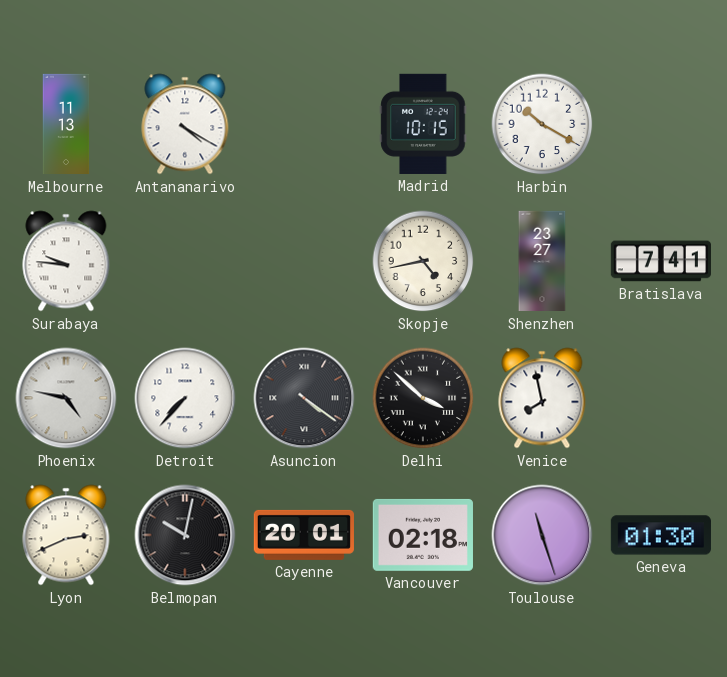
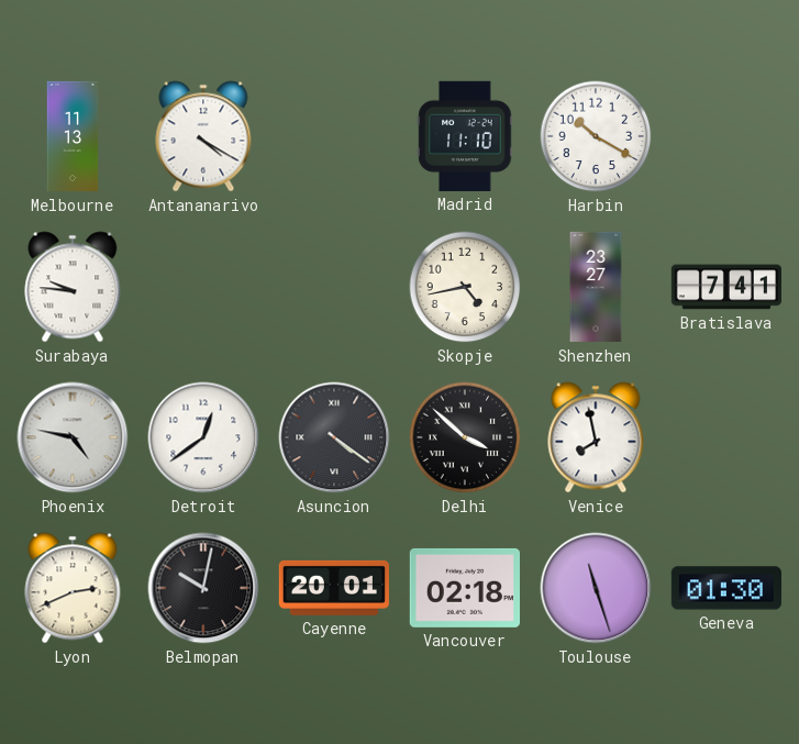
Madrid: 10:15 -> 11:10
Detroit: 7:37 -> 12:39
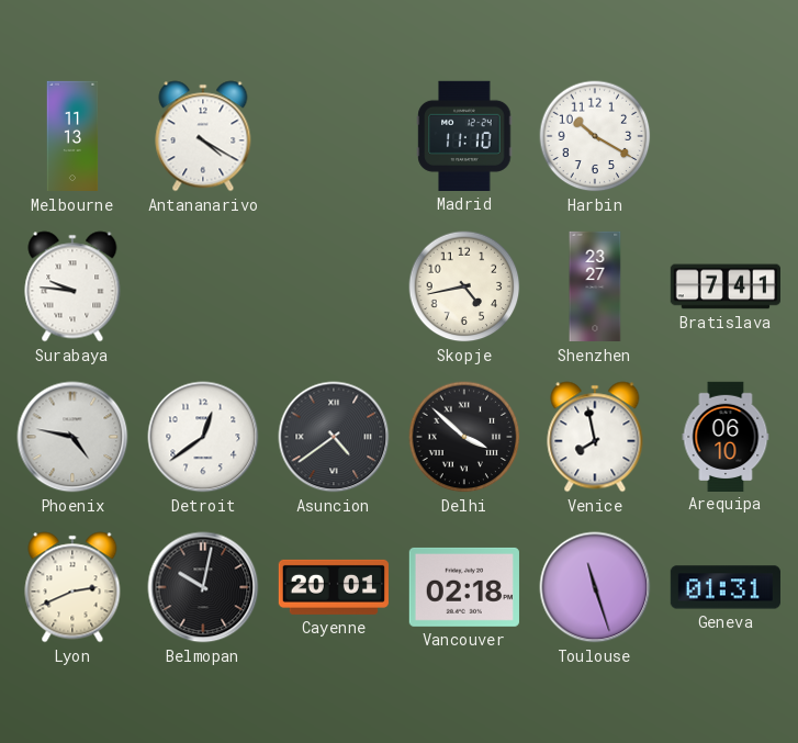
Asuncion: 4:21 -> 4:39
Arequipa: none -> 06:10
Geneva: 01:30 -> 01:31
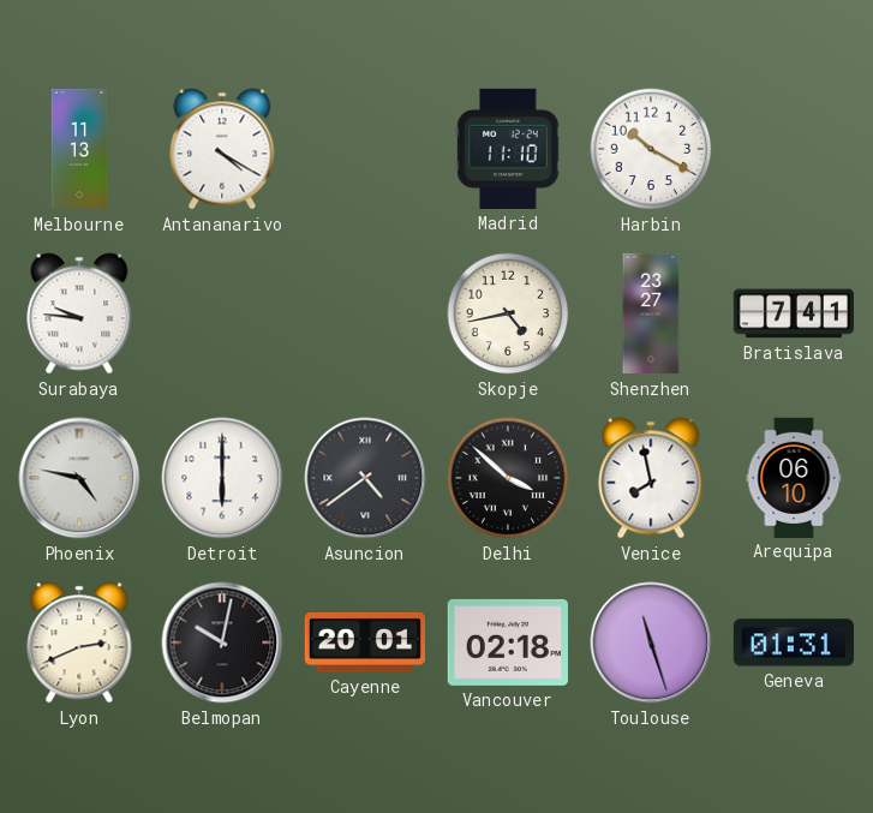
Detroit: 12:39 -> 6:00
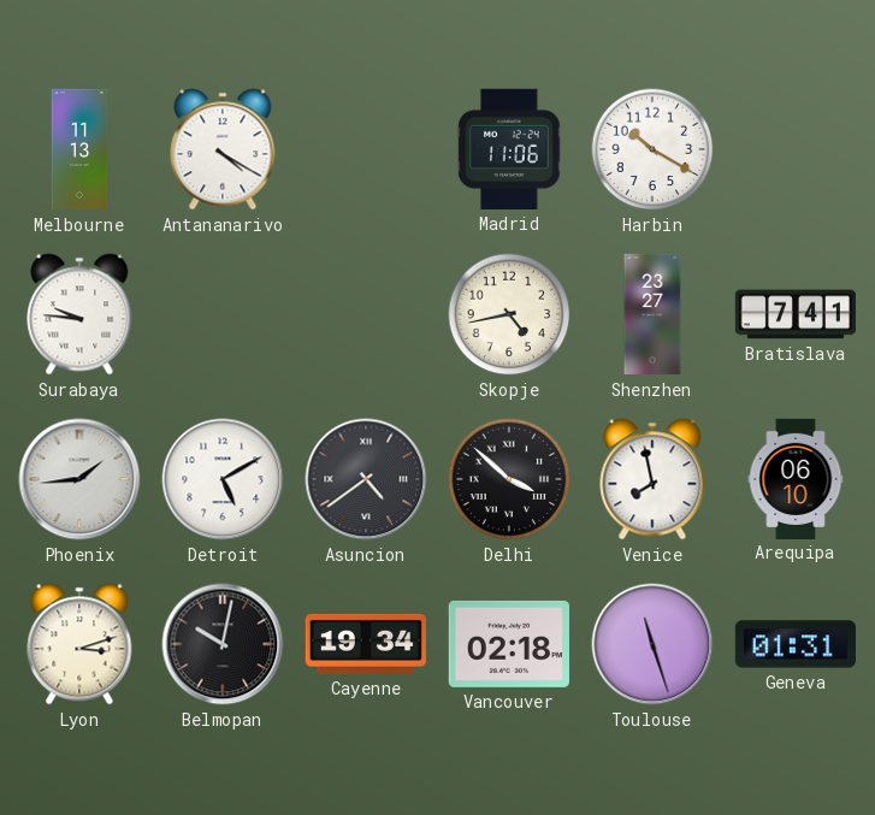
Madrid: 11:10 -> 11:06
Phoenix: 4:47 -> 1:44
Detroit: 6:00 -> 5:10
Lyon: 2:41 -> 3:12
Cayenne: 20:01 -> 19:34
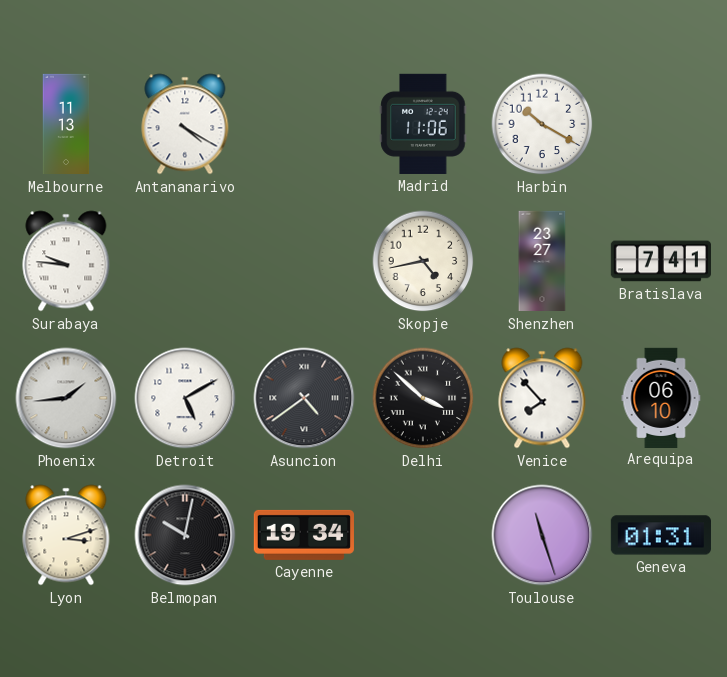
Venice: 7:58 -> 7:53
Vancouver: 02:18 -> none
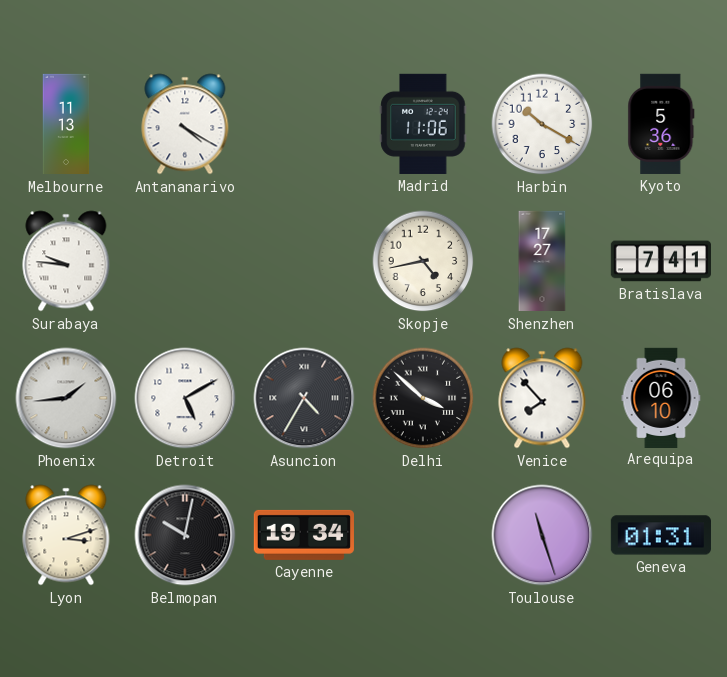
Kyoto: none -> 5:36
Shenzhen: 23:27 -> 17:27
Asuncion: 4:39 -> 4:35
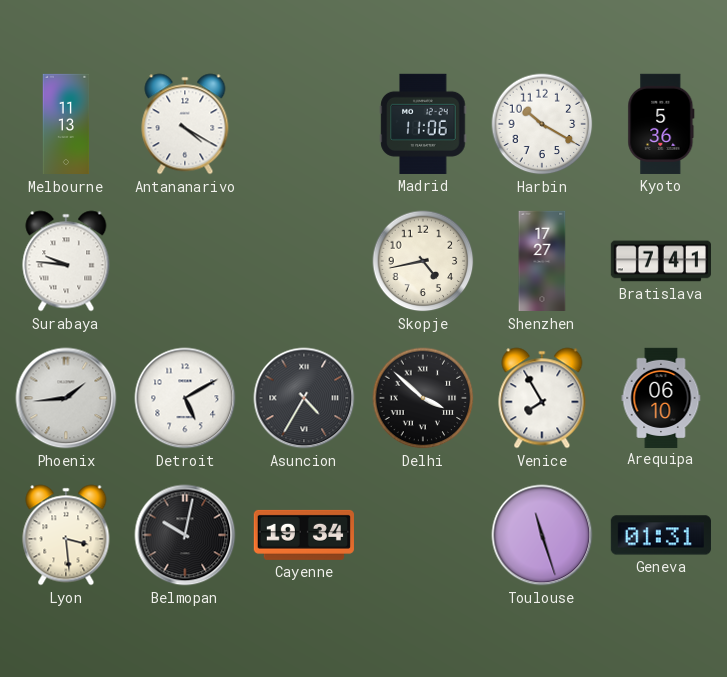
Venice: 7:53 -> 7:55
Lyon: 3:12 -> 3:29
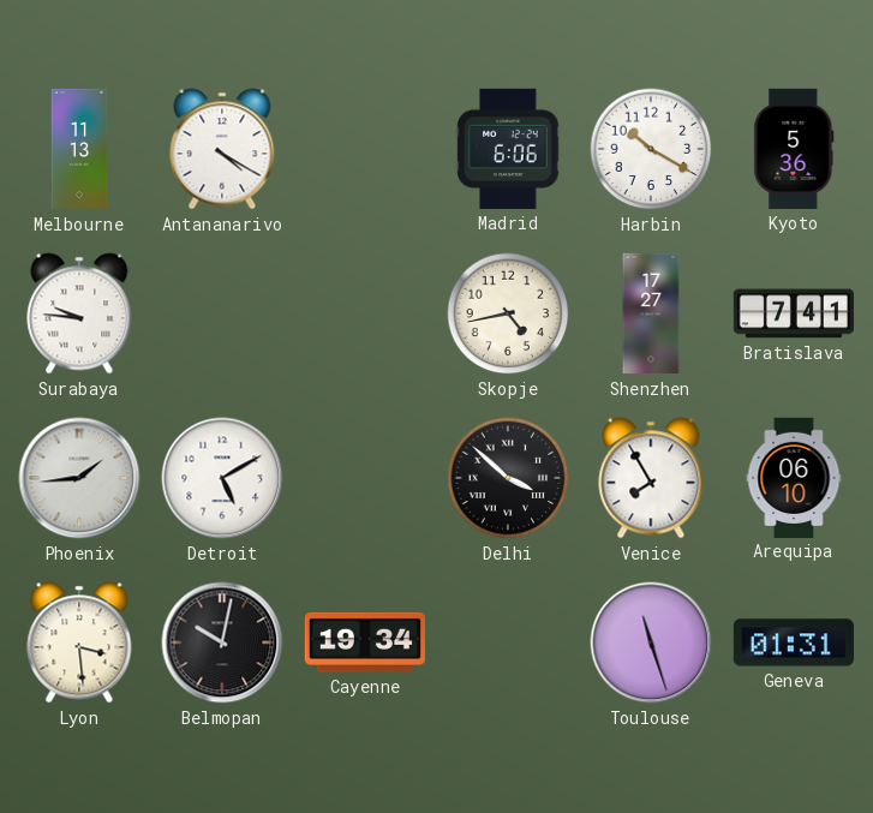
Madrid: 11:06 -> 6:06
Asuncion: 4:35 -> none
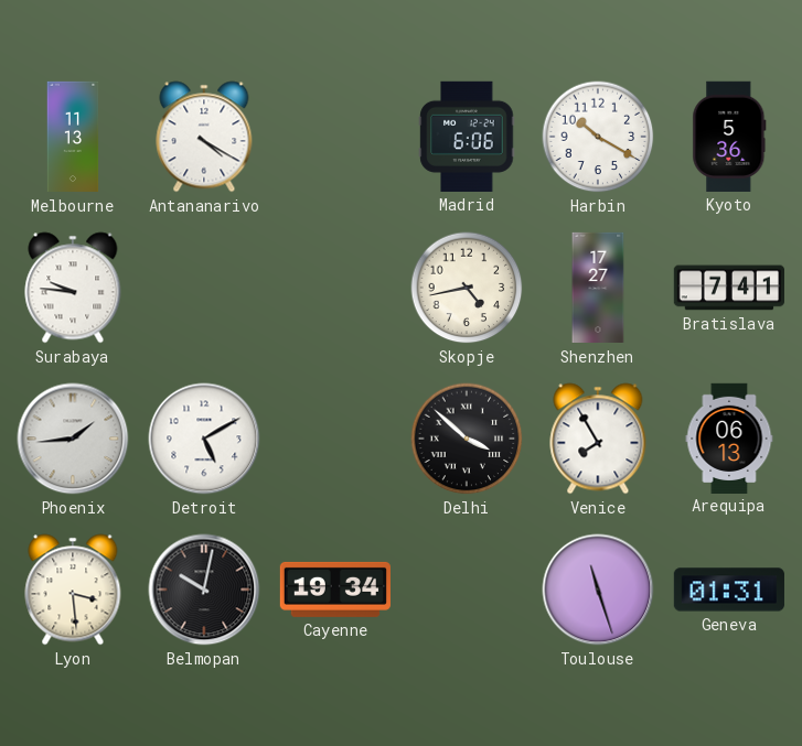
Arequipa: 06:10 -> 06:13
